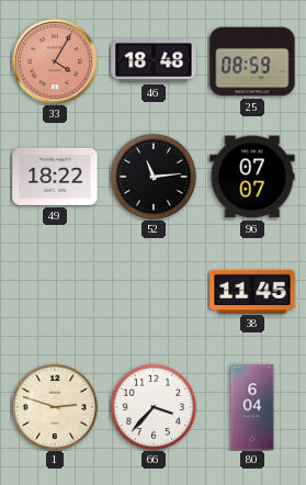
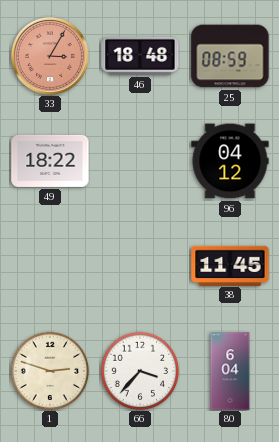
33: 4:05 -> 3:05
52: 11:14 -> none
96: 07:07 -> 04:12
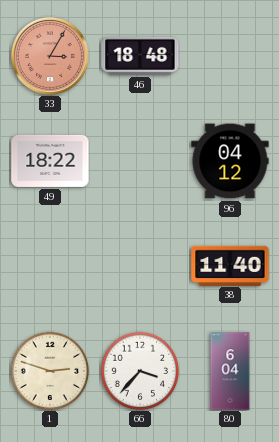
25: 08:59 -> none
38: 11:45 -> 11:40
